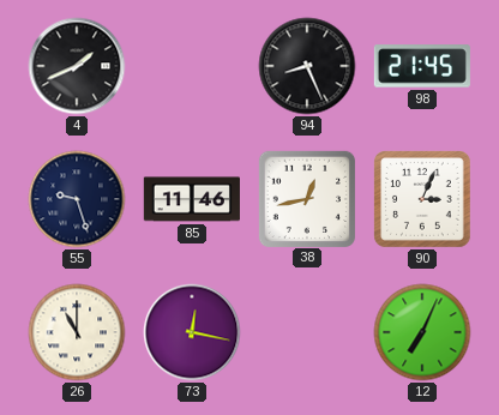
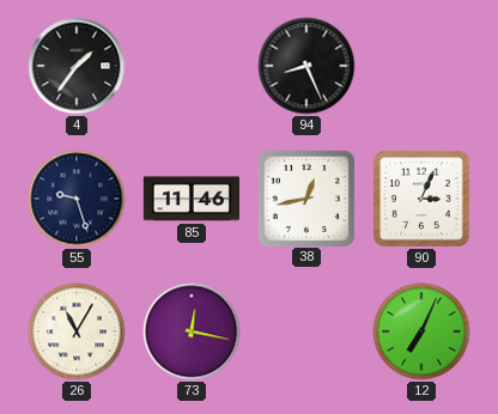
4: 1:41 -> 1:36
98: 21:45 -> none
26: 11:00 -> 11:05
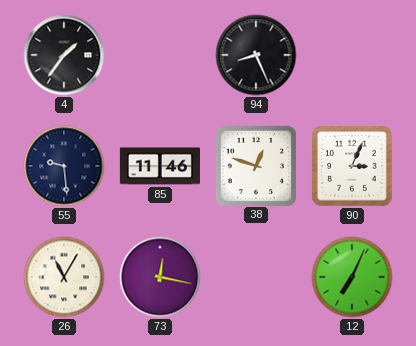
55: 9:27 -> 9:29
38: 12:43 -> 12:48
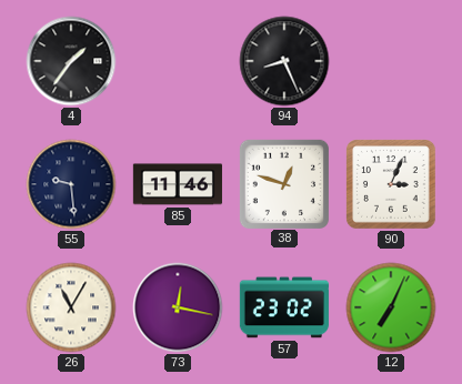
57: none -> 23:02
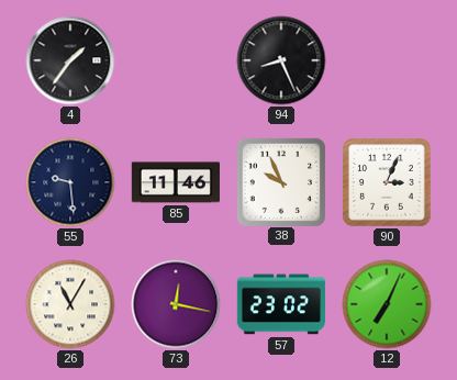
38: 12:48 -> 9:56
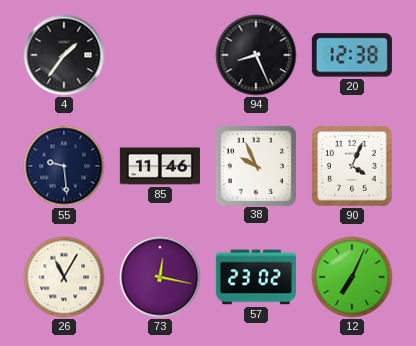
20: none -> 12:38
90: 3:04 -> 4:04
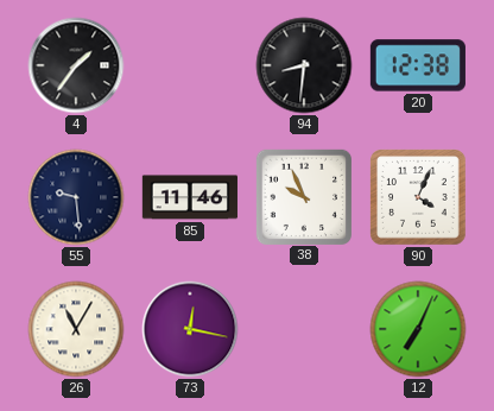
94: 8:26 -> 8:31
57: 23:02 -> none
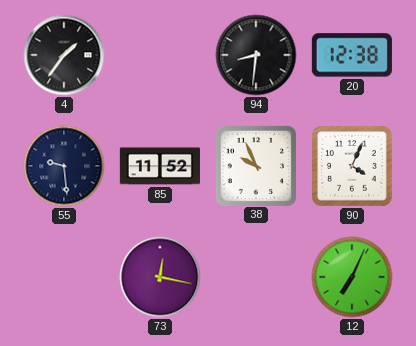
85: 11:46 -> 11:52
26: 11:05 -> none
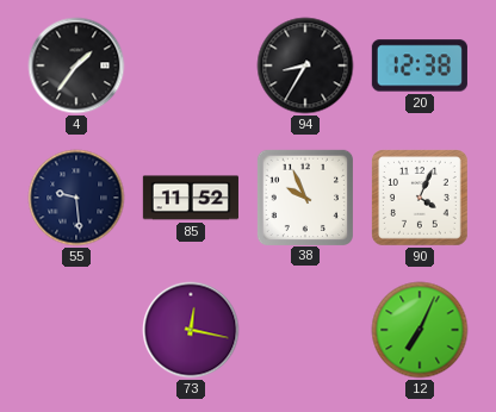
94: 8:31 -> 8:35
